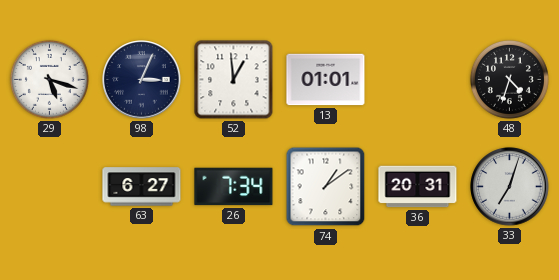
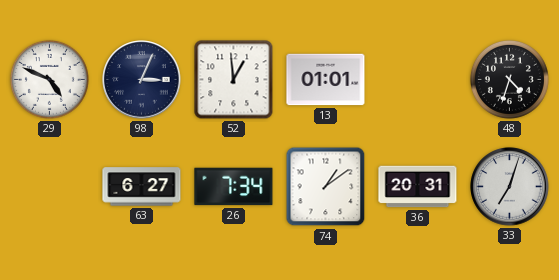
29: 5:18 -> 4:49
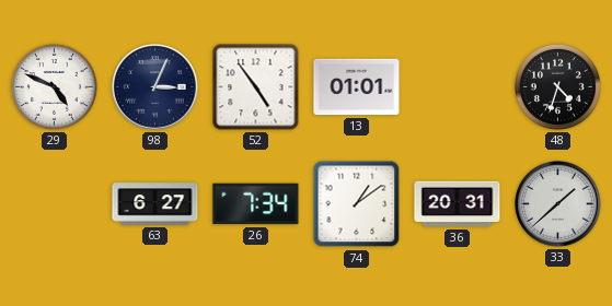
52: 12:59 -> 4:54
33: 7:03 -> 1:38
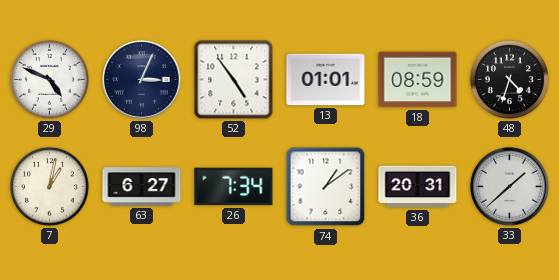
18: none -> 08:59
7: none -> 1:02
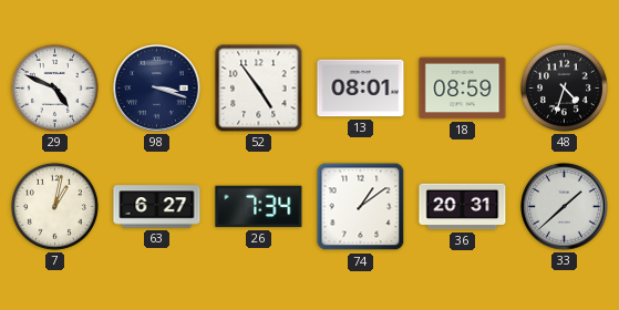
98: 3:04 -> 3:18
13: 01:01 -> 08:01
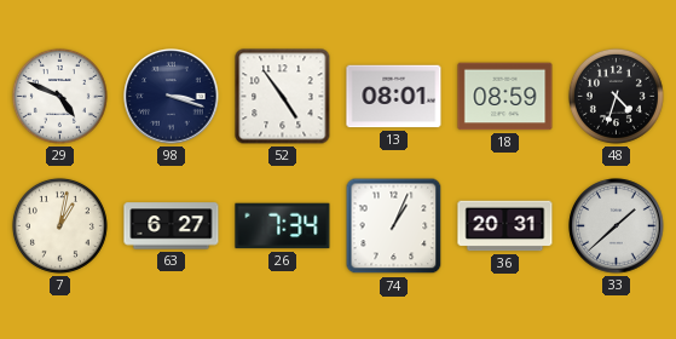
74: 1:09 -> 1:04
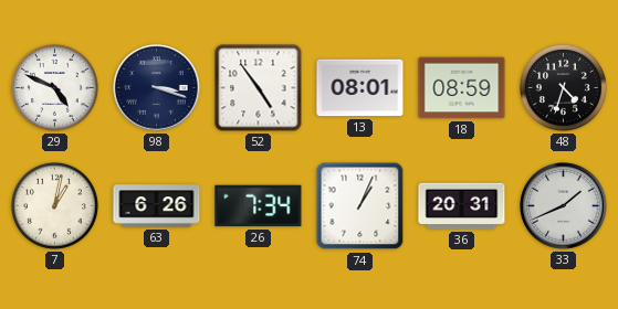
63: 6:27 -> 6:26
33: 1:38 -> 1:41
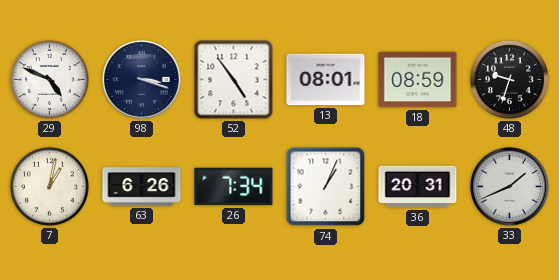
48: 4:33 -> 9:33
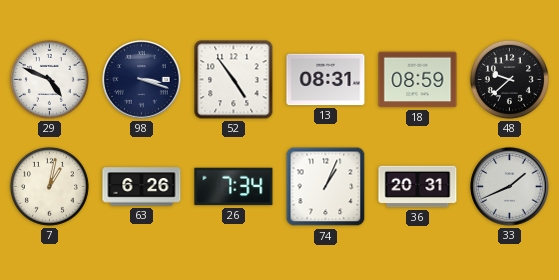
13: 08:01 -> 08:31
48: 9:33 -> 9:38
